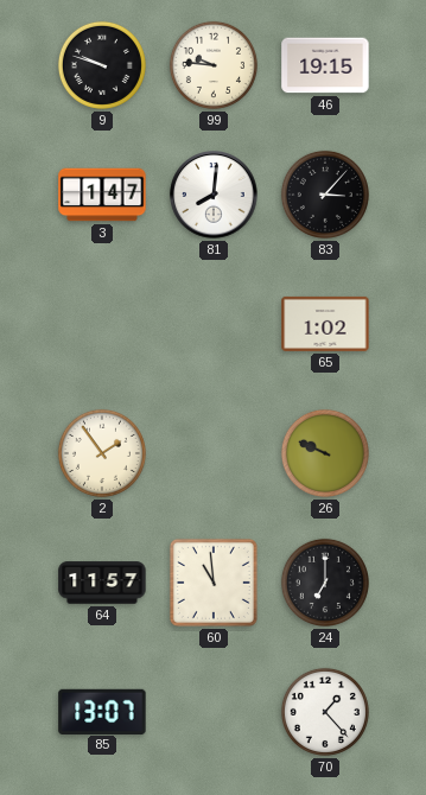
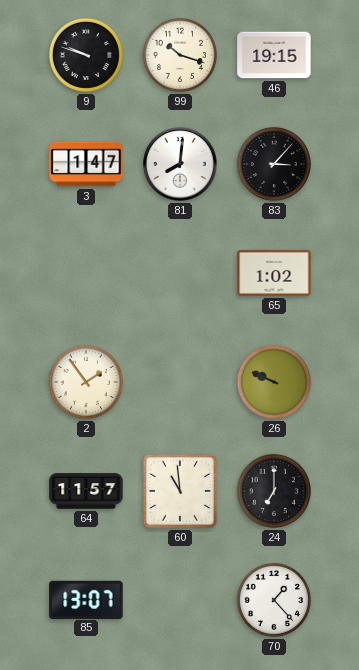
99: 9:46 -> 10:18
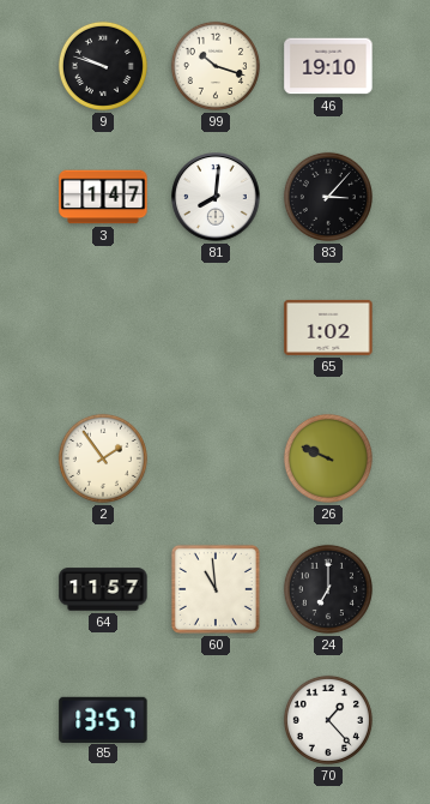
46: 19:15 -> 19:10
85: 13:07 -> 13:57
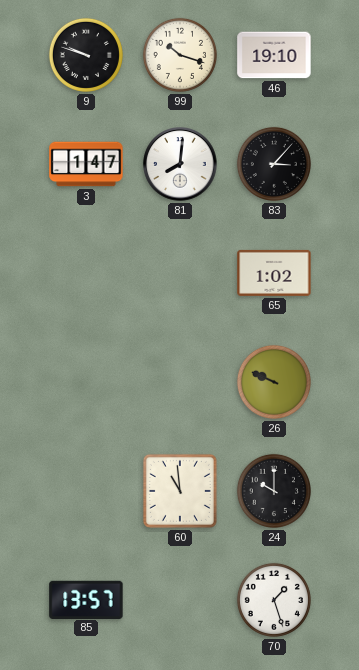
2: 1:54 -> none
64: 11:57 -> none
24: 7:00 -> 10:00
70: 1:23 -> 1:27
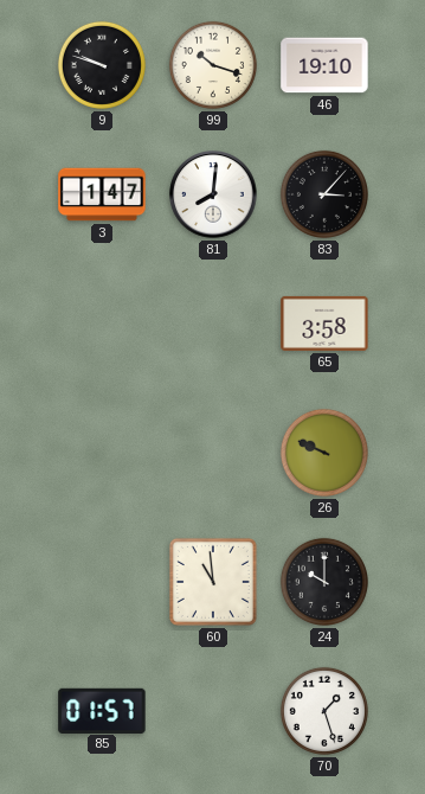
65: 1:02 -> 3:58
85: 13:57 -> 01:57
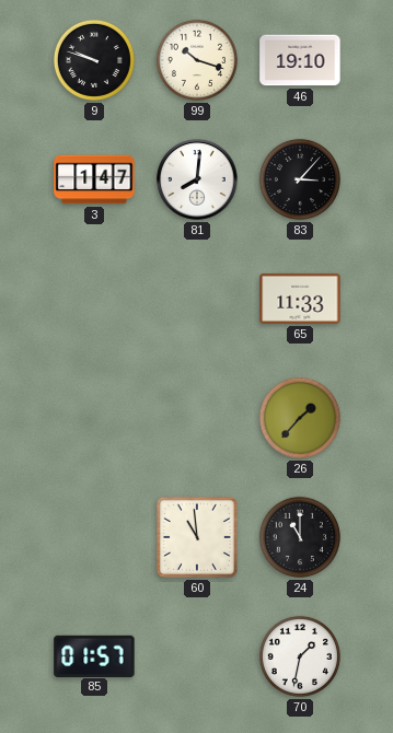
65: 3:58 -> 11:33
26: 9:49 -> 1:37
24: 10:00 -> 11:00
70: 1:27 -> 1:32
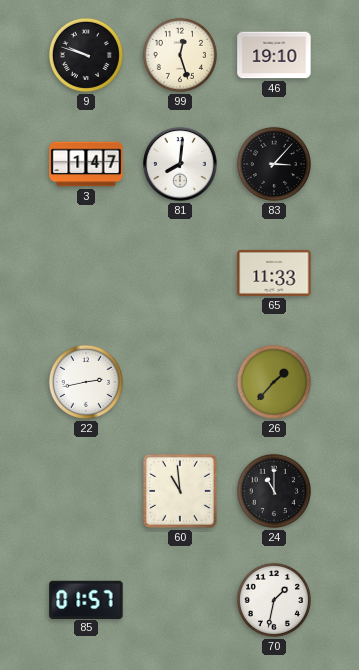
99: 10:18 -> 12:27
22: none -> 2:43
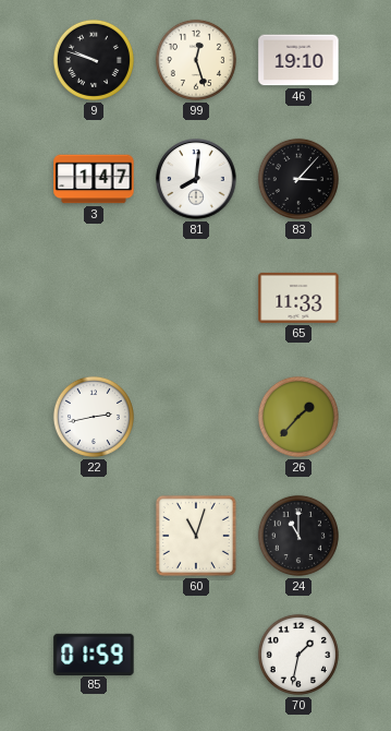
60: 10:59 -> 11:03
85: 01:57 -> 01:59
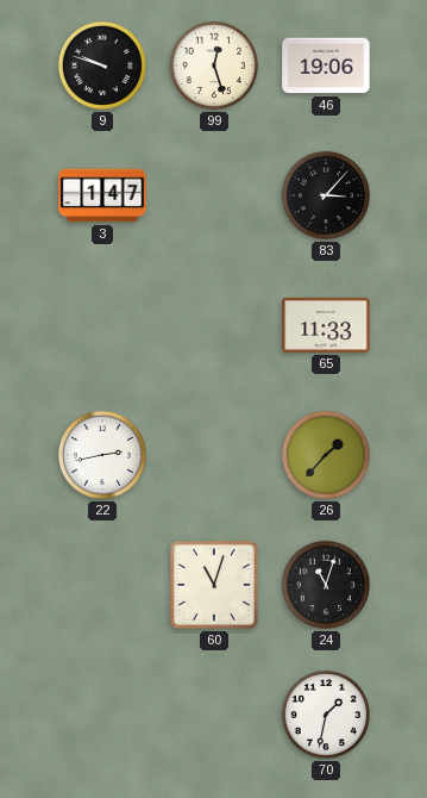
46: 19:10 -> 19:06
81: 8:01 -> none
24: 11:00 -> 11:03
85: 01:59 -> none
